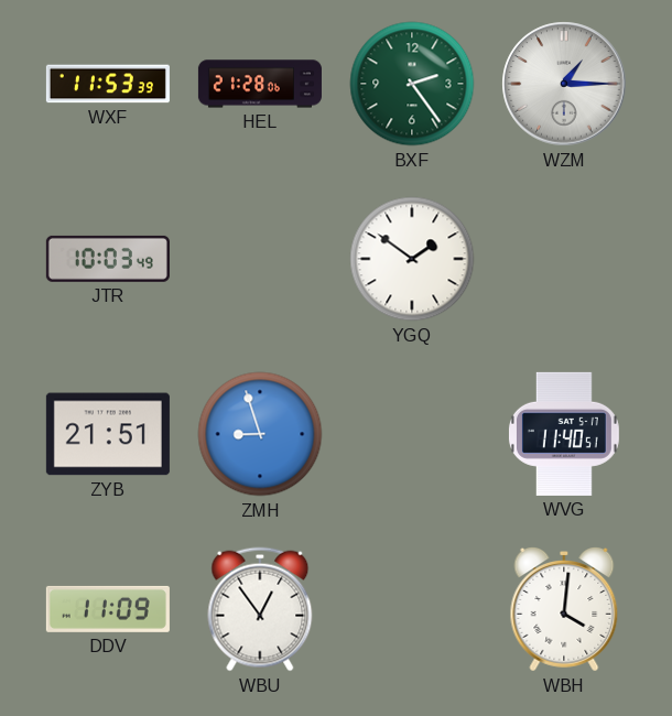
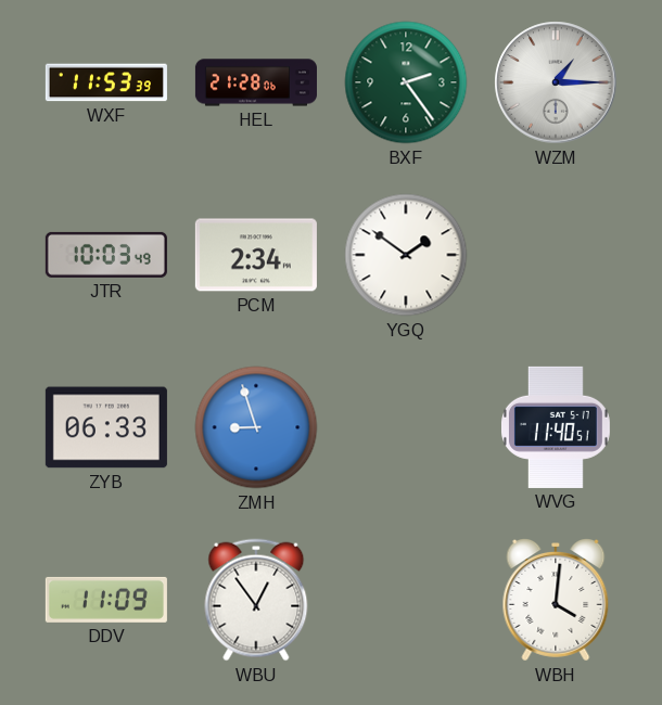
PCM: none -> 2:34
ZYB: 21:51 -> 06:33
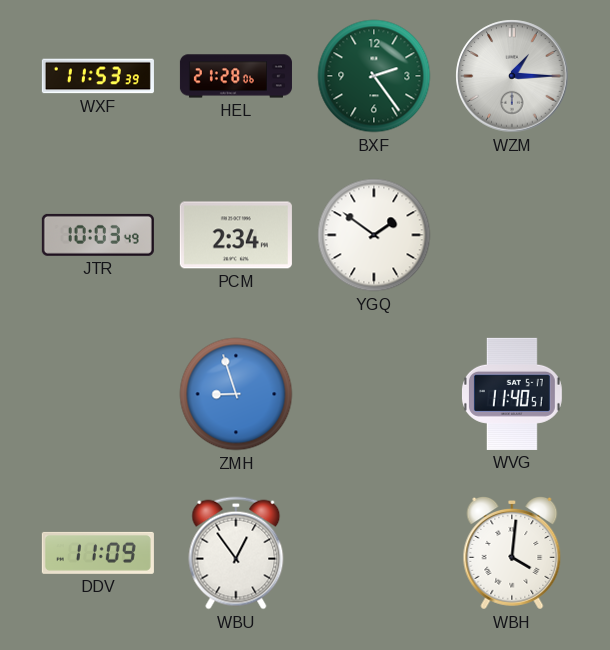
ZYB: 06:33 -> none
